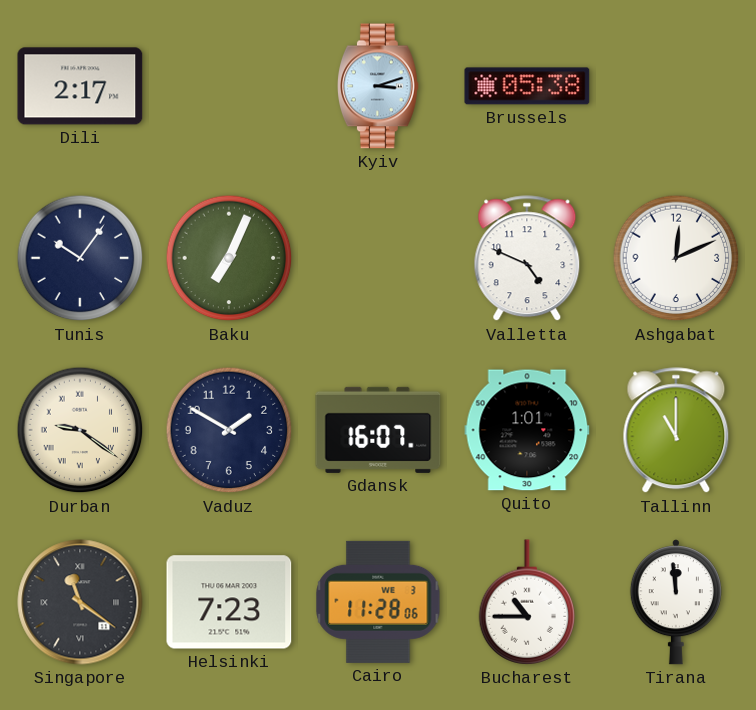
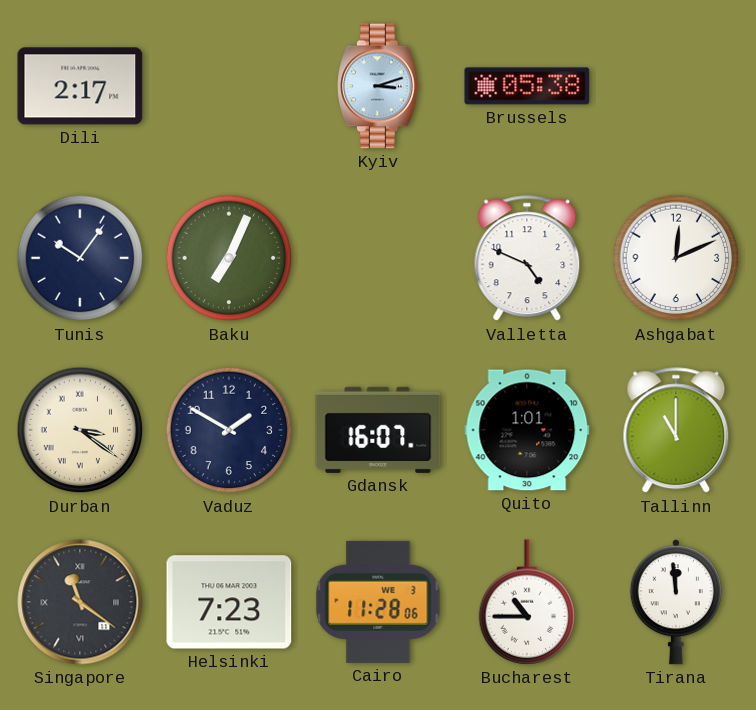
Durban: 9:21 -> 3:21
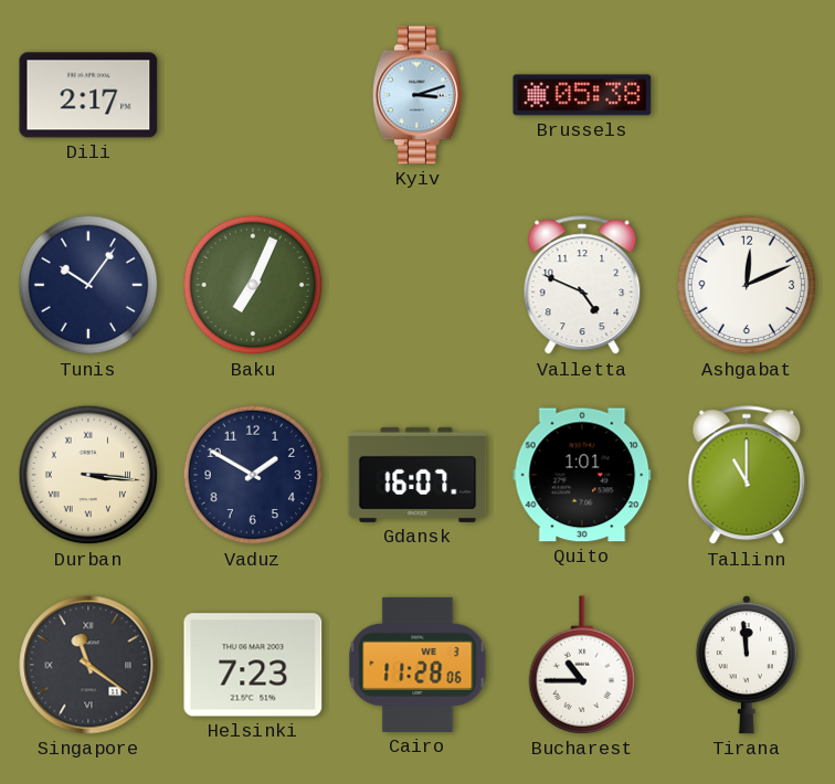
Durban: 3:21 -> 3:16
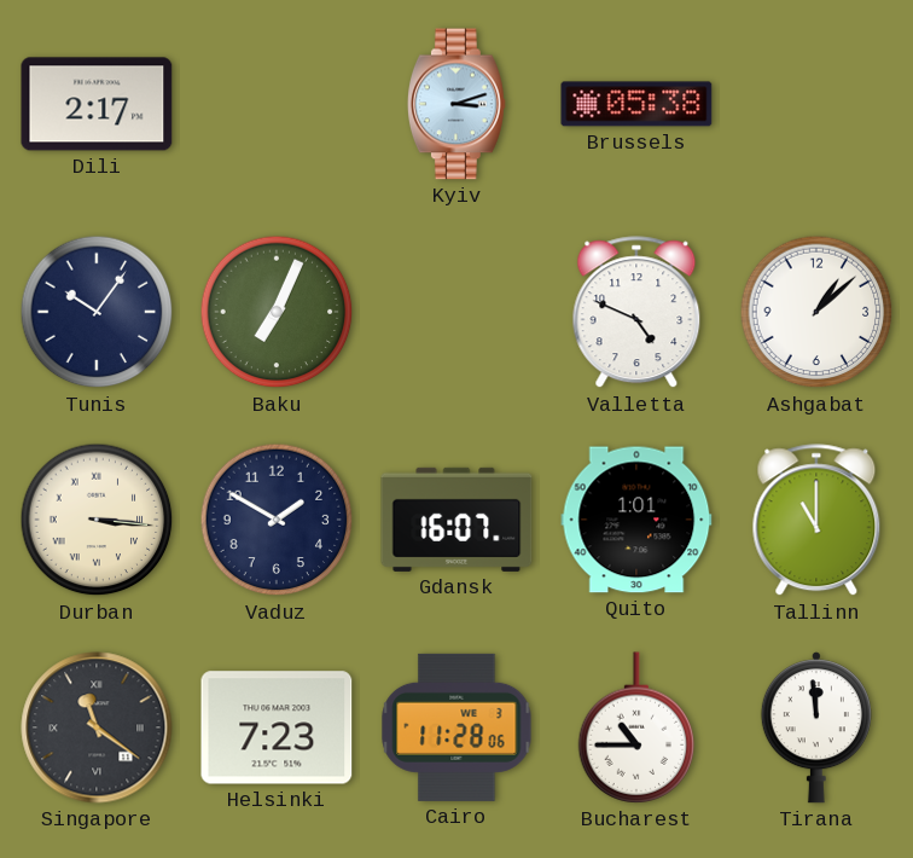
Ashgabat: 12:11 -> 1:08
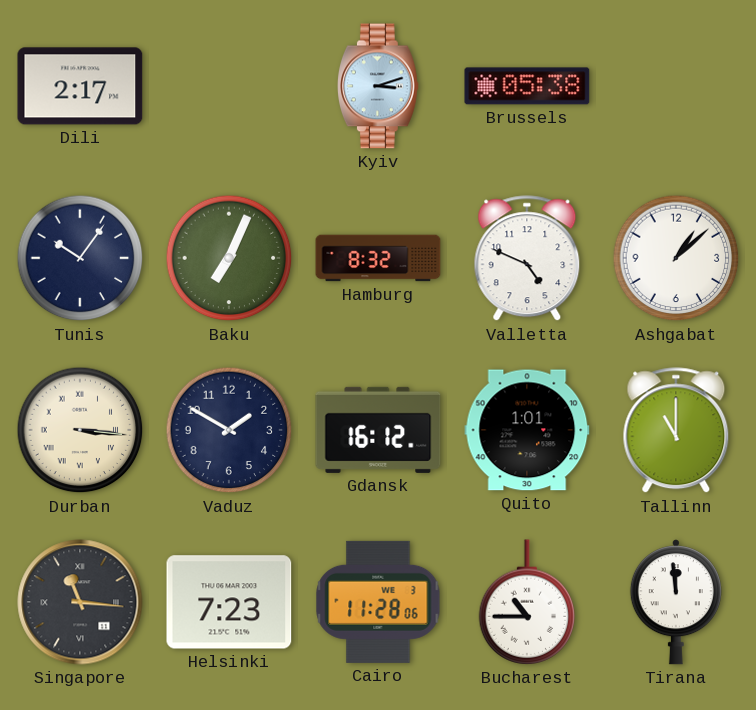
Hamburg: none -> 8:32
Gdansk: 16:07 -> 16:12
Singapore: 11:21 -> 11:16
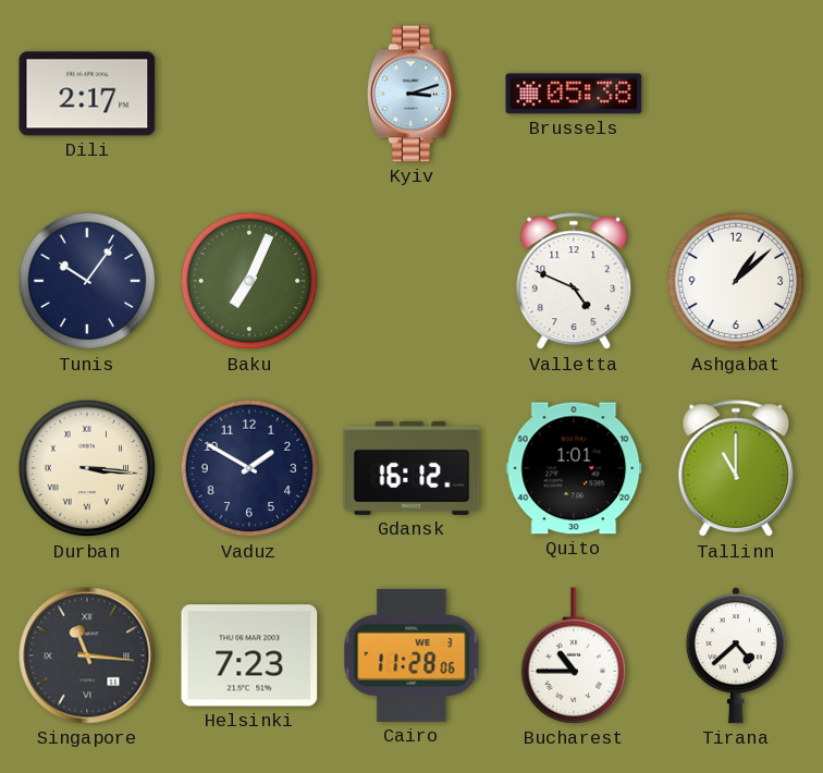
Hamburg: 8:32 -> none
Tirana: 11:59 -> 4:38
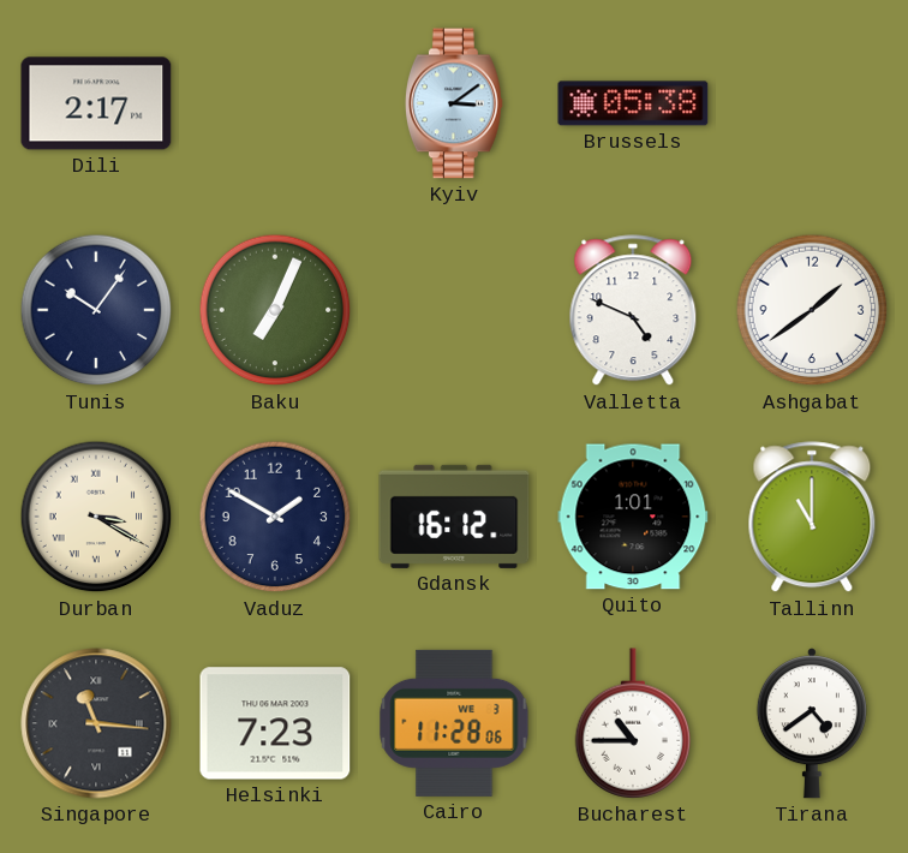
Kyiv: 3:12 -> 3:09
Ashgabat: 1:08 -> 1:39
Durban: 3:16 -> 3:20
Tirana: 4:38 -> 4:39
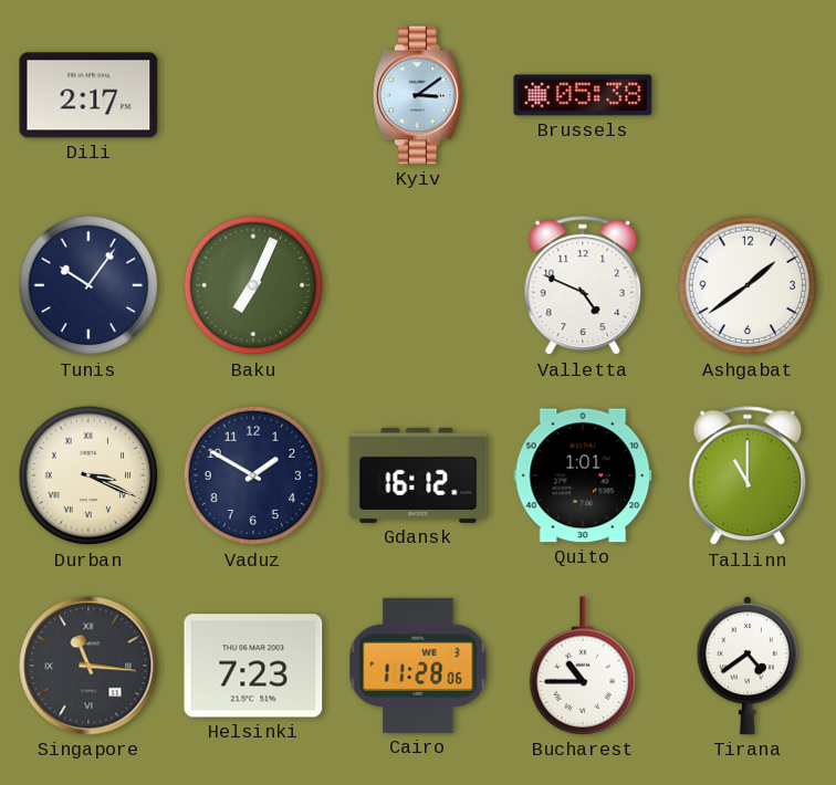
Durban: 3:20 -> 3:19
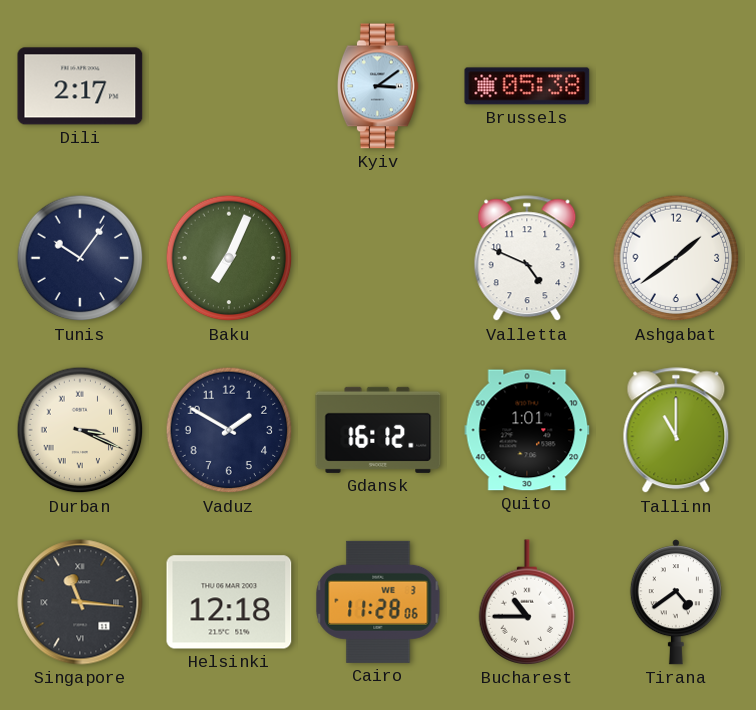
Helsinki: 7:23 -> 12:18
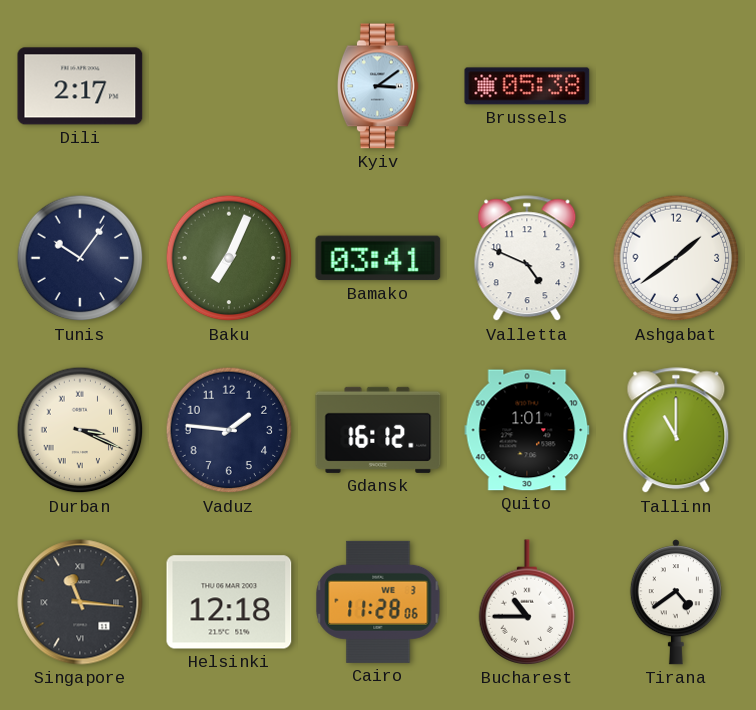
Bamako: none -> 03:41
Vaduz: 1:50 -> 1:46
